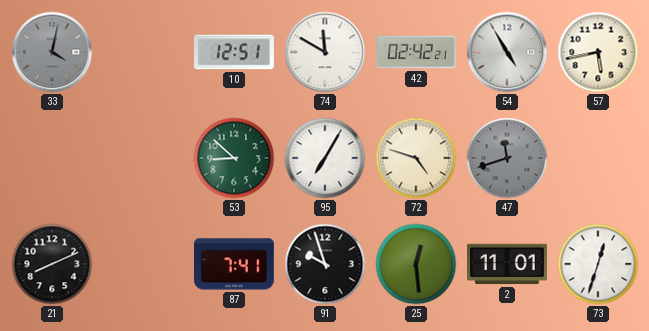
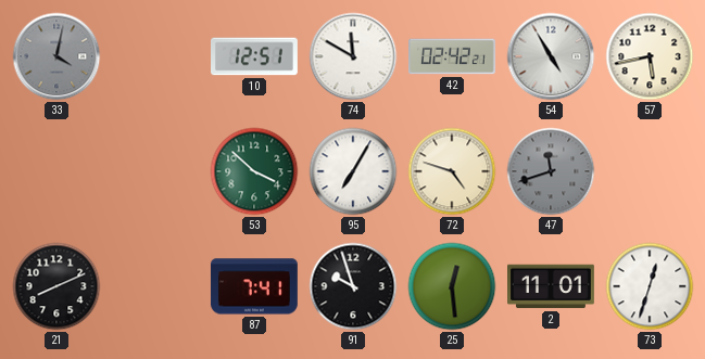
53: 8:52 -> 3:52
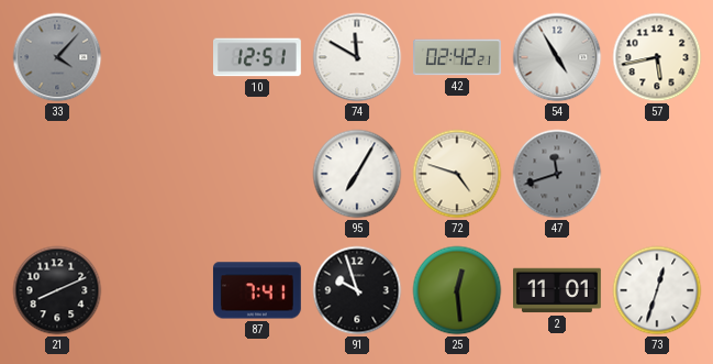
33: 4:02 -> 4:07
53: 3:52 -> none
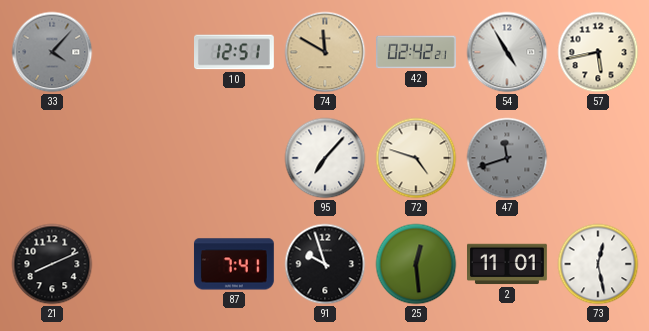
74 dial: white -> champagne
95: 7:05 -> 7:07
73: 12:33 -> 12:28
